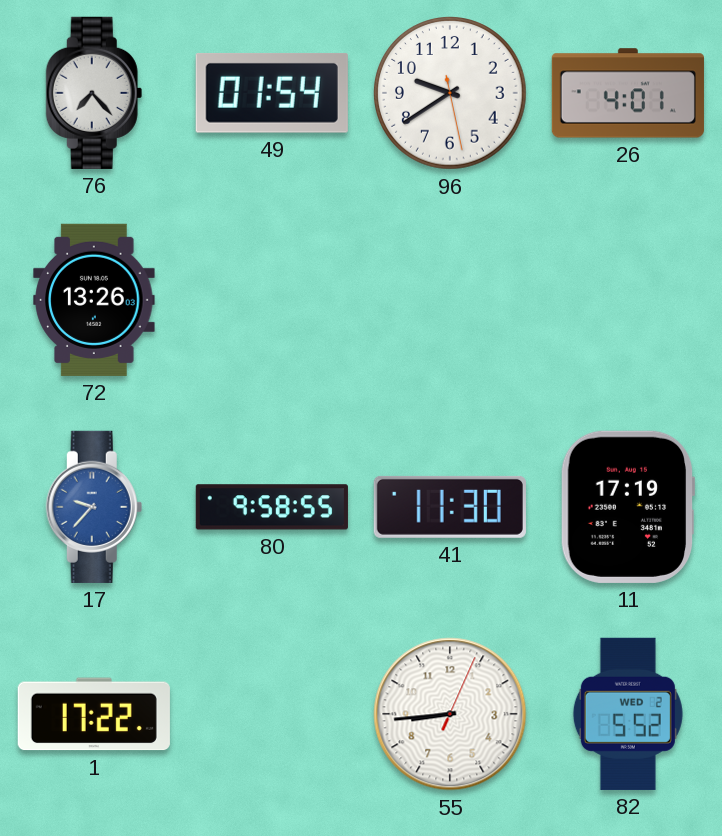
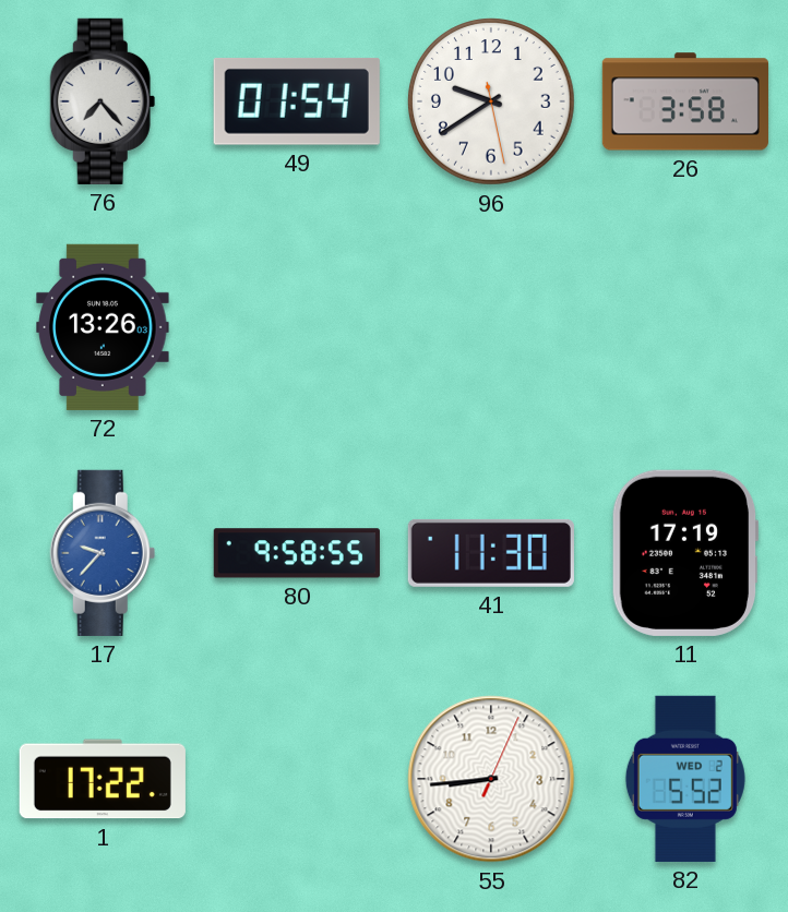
26: 4:01 -> 3:58
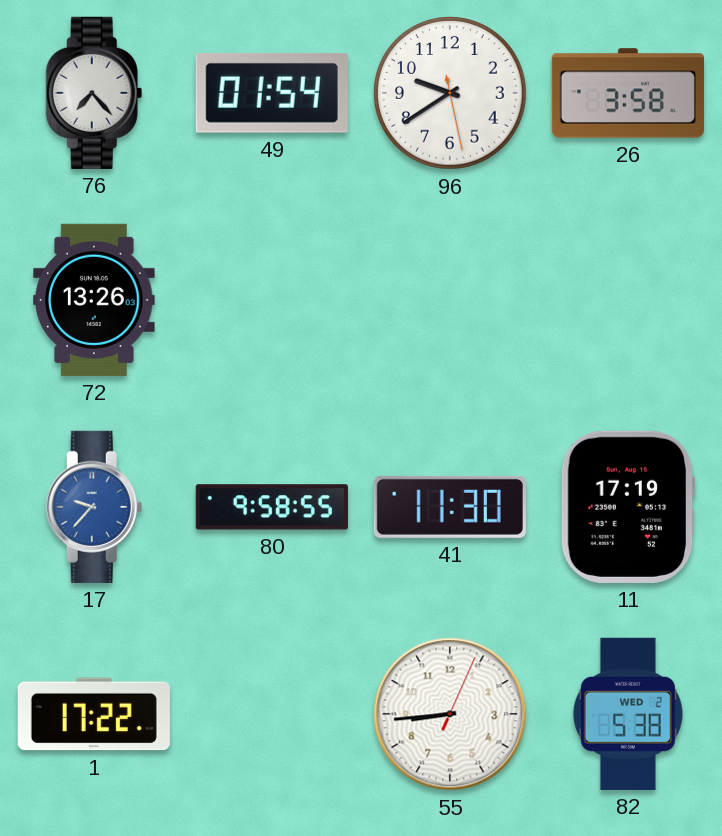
82: 5:52 -> 5:38
